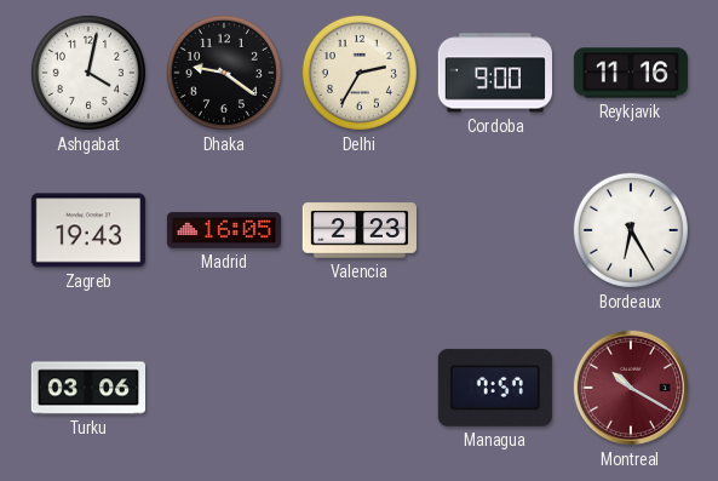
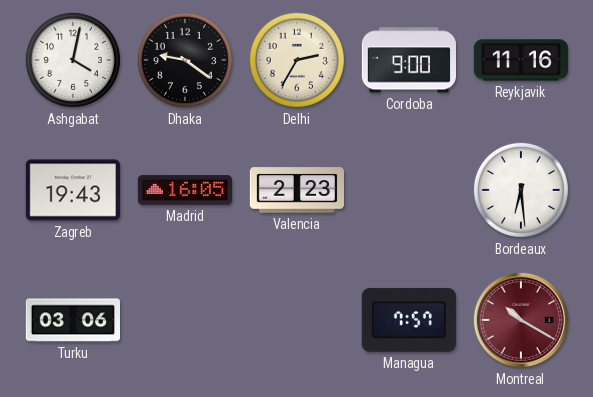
Bordeaux: 6:25 -> 6:29
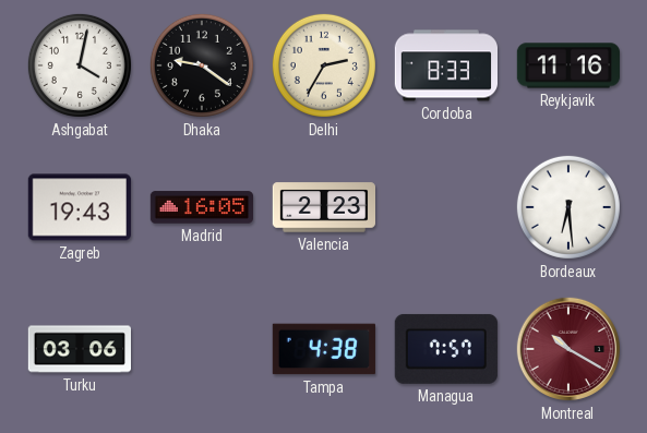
Cordoba: 9:00 -> 8:33
Tampa: none -> 4:38
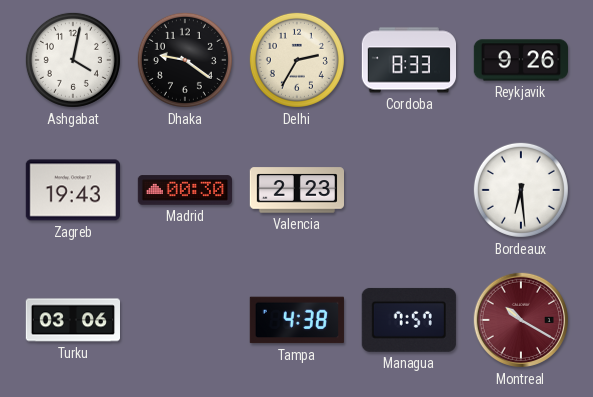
Reykjavik: 11:16 -> 9:26
Madrid: 16:05 -> 00:30
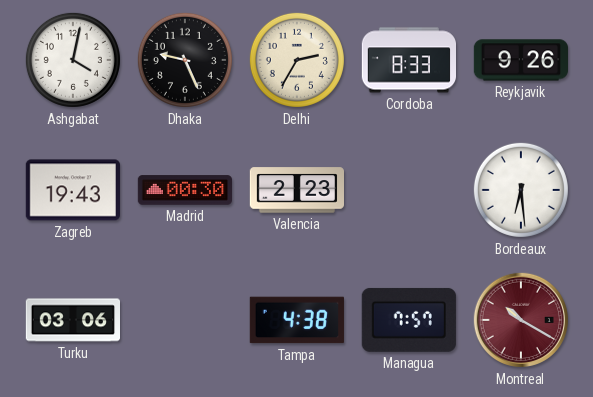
Dhaka: 9:21 -> 9:26
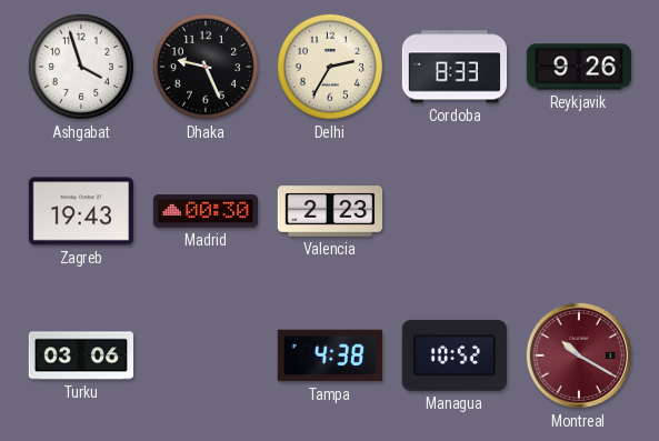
Ashgabat: 4:02 -> 3:57
Bordeaux: 6:29 -> none
Managua: 7:57 -> 10:52
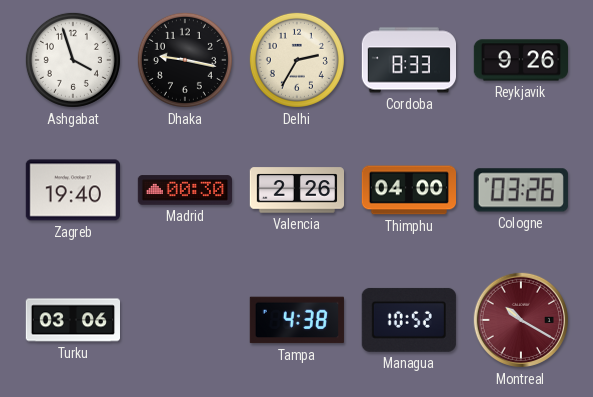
Dhaka: 9:26 -> 9:17
Zagreb: 19:43 -> 19:40
Valencia: 2:23 -> 2:26
Thimphu: none -> 04:00
Cologne: none -> 03:26
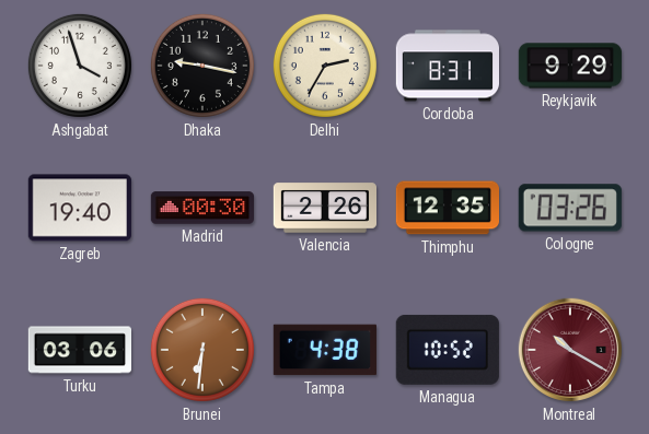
Cordoba: 8:33 -> 8:31
Reykjavik: 9:26 -> 9:29
Thimphu: 04:00 -> 12:35
Brunei: none -> 6:31
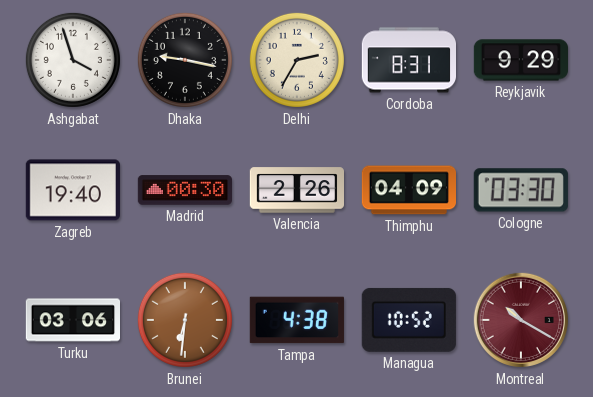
Thimphu: 12:35 -> 04:09
Cologne: 03:26 -> 03:30
